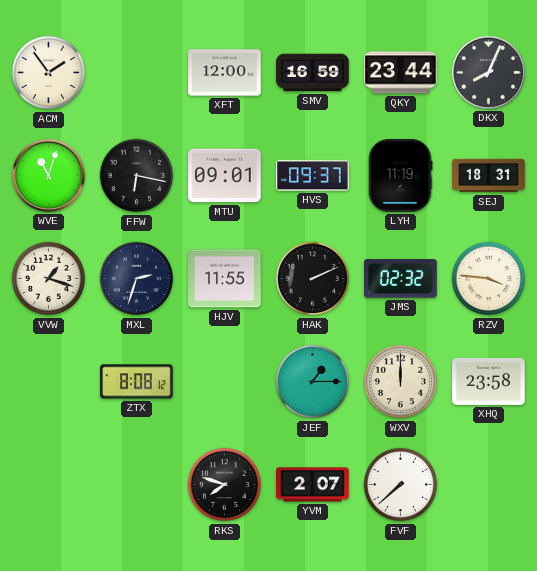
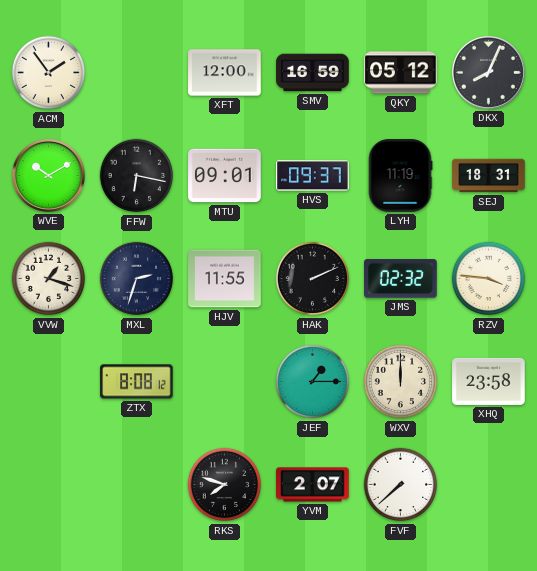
QKY: 23:44 -> 05:12
WVE: 11:03 -> 10:10
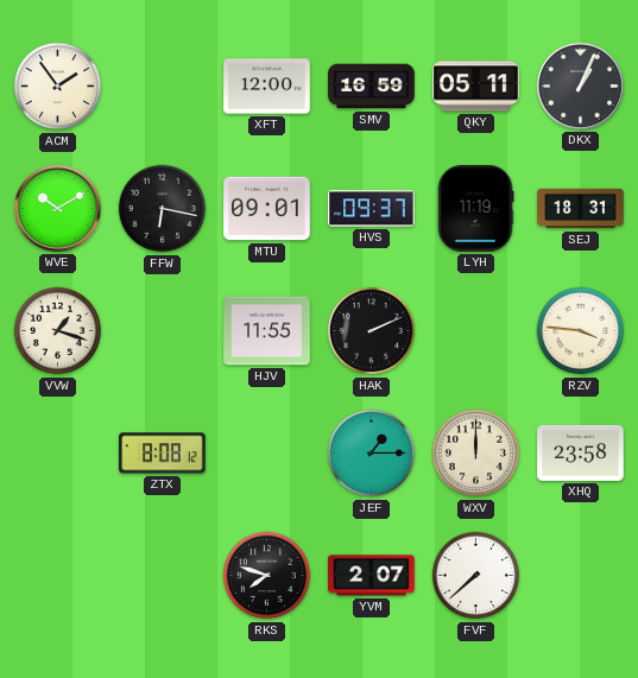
QKY: 05:12 -> 05:11
DKX: 8:04 -> 1:04
MXL: 2:33 -> none
JMS: 02:32 -> none
